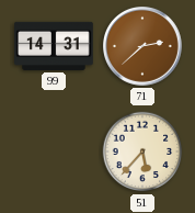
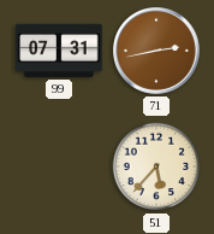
99: 14:31 -> 07:31
71: 2:38 -> 2:43
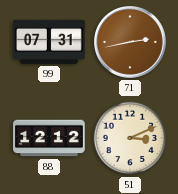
88: none -> 12:12
51: 5:37 -> 3:11
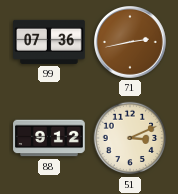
99: 07:31 -> 07:36
88: 12:12 -> 9:12
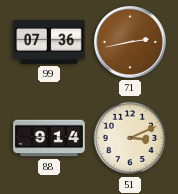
88: 9:12 -> 9:14
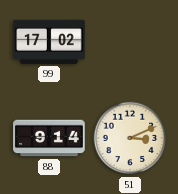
99: 07:36 -> 17:02
71: 2:43 -> none
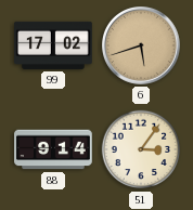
6: none -> 5:42
51: 3:11 -> 3:06
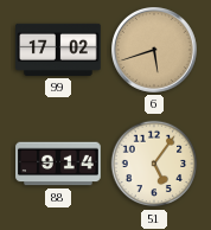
51: 3:06 -> 5:06
